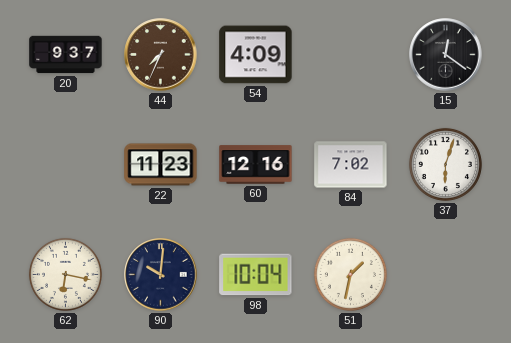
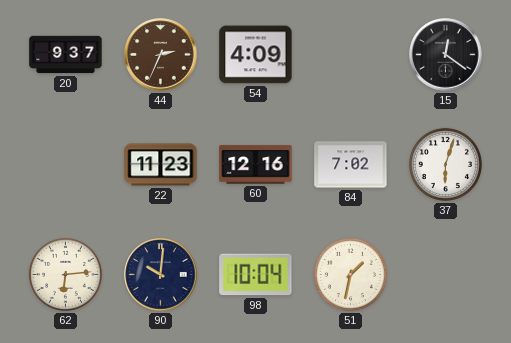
44: 7:34 -> 2:34
62: 6:17 -> 6:14
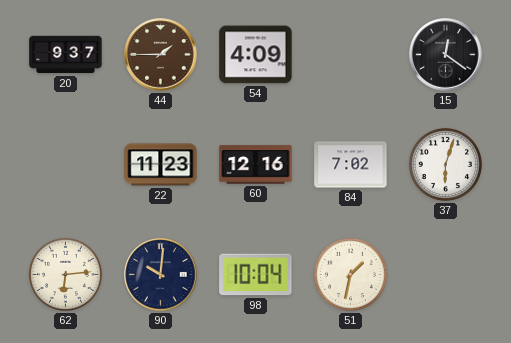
44: 2:34 -> 1:45
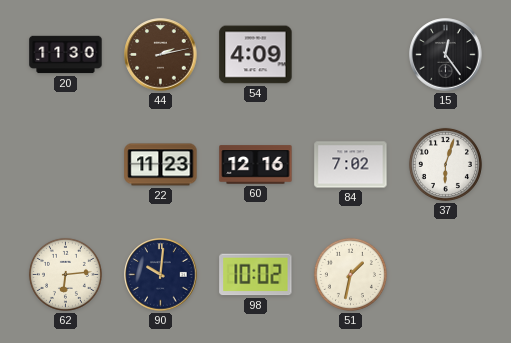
20: 9:37 -> 11:30
44: 1:45 -> 2:13
15: 12:21 -> 12:24
98: 10:04 -> 10:02
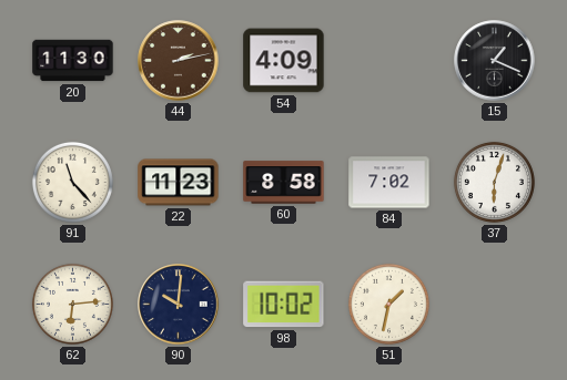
15: 12:24 -> 1:19
91: none -> 11:23
60: 12:16 -> 8:58
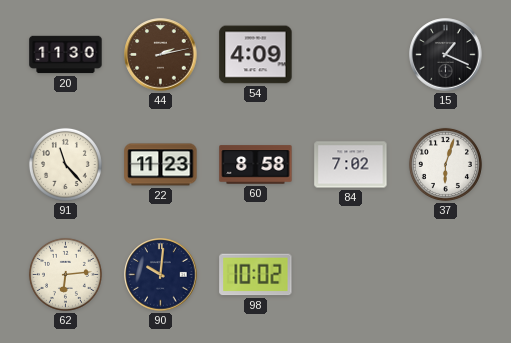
51: 1:32 -> none
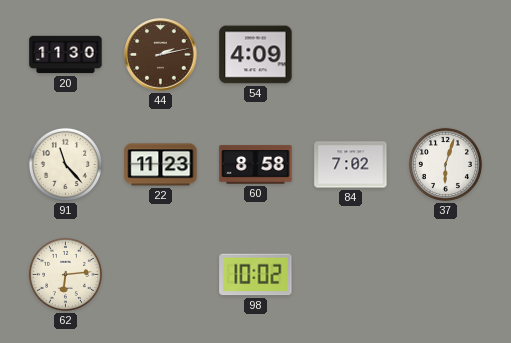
15: 1:19 -> none
90: 10:01 -> none
